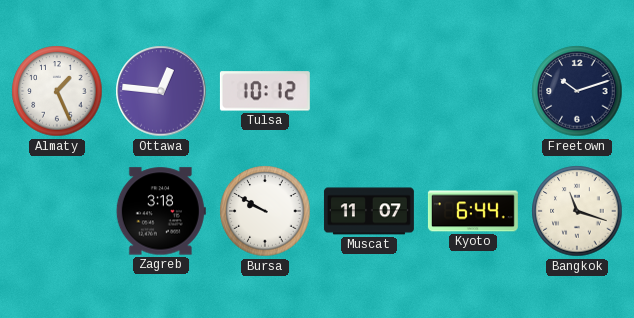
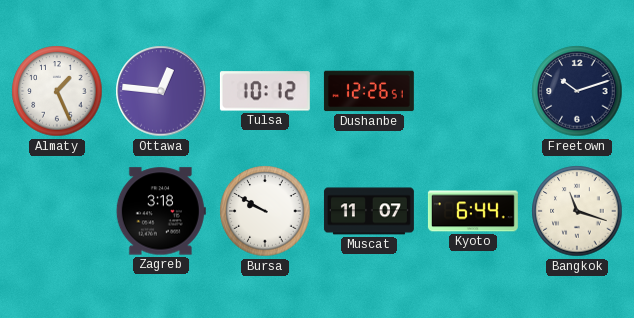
Dushanbe: none -> 12:26
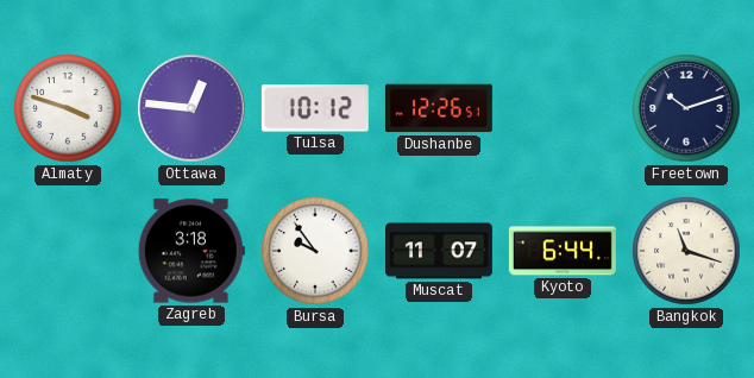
Almaty: 1:26 -> 3:48
Bursa: 9:50 -> 9:54
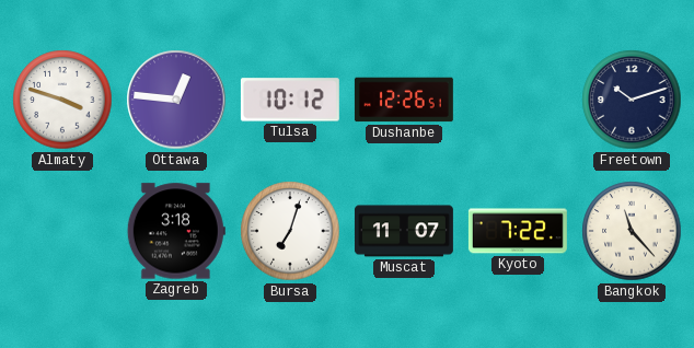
Bursa: 9:54 -> 7:03
Kyoto: 6:44 -> 7:22
Bangkok: 11:18 -> 11:23
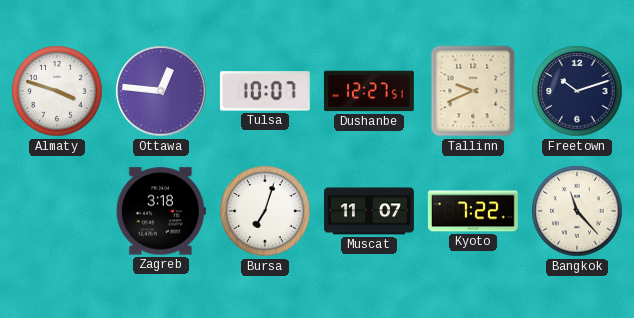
Tulsa: 10:12 -> 10:07
Dushanbe: 12:26 -> 12:27
Tallinn: none -> 9:41
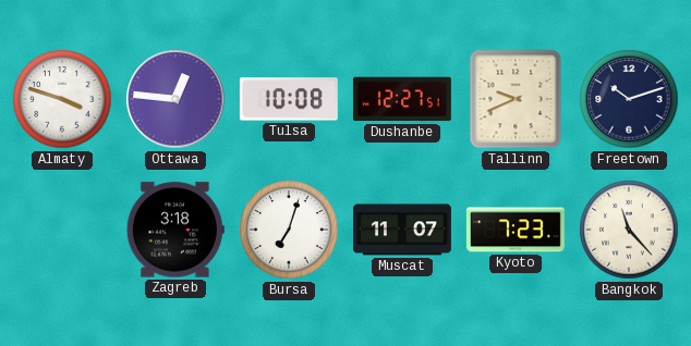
Tulsa: 10:07 -> 10:08
Kyoto: 7:22 -> 7:23
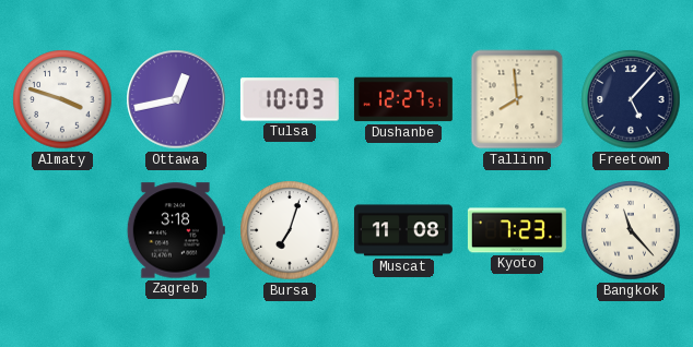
Ottawa: 12:46 -> 12:43
Tulsa: 10:08 -> 10:03
Tallinn: 9:41 -> 7:59
Freetown: 10:12 -> 5:07
Muscat: 11:07 -> 11:08
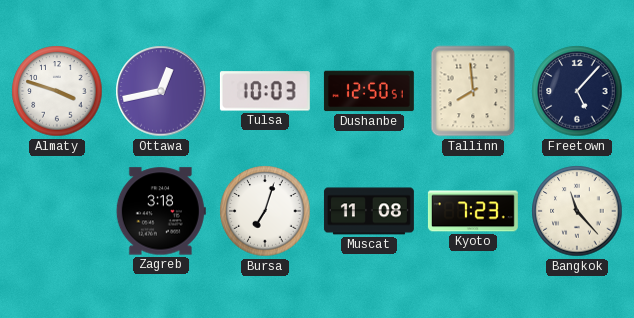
Dushanbe: 12:27 -> 12:50
